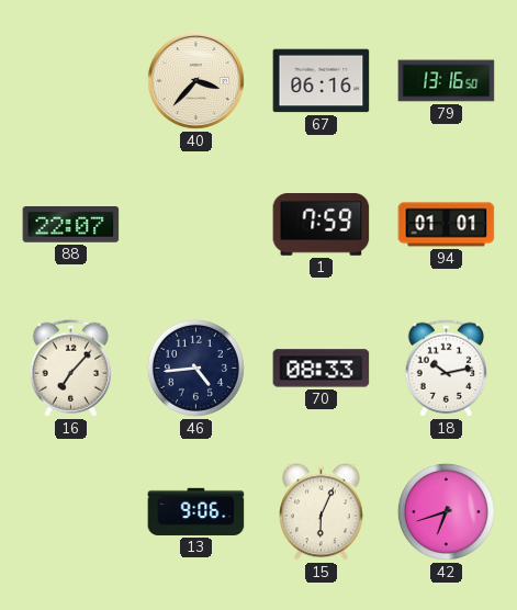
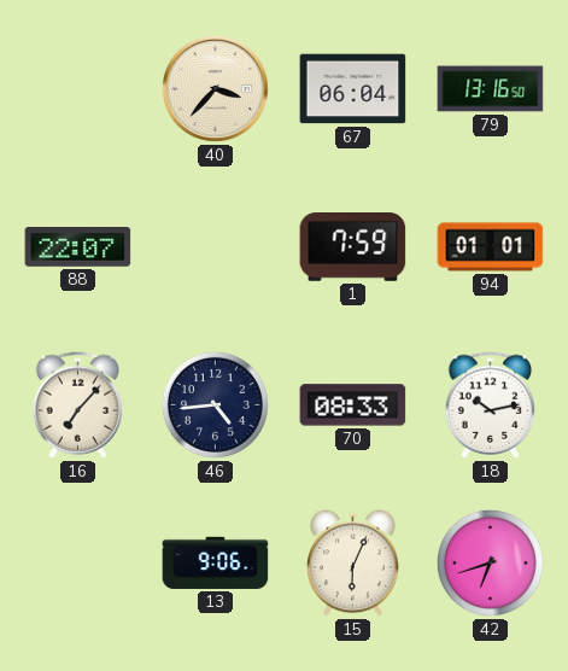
67: 06:16 -> 06:04
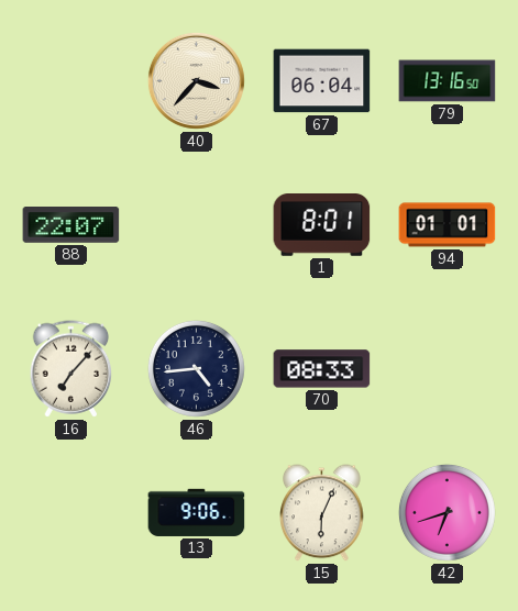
1: 7:59 -> 8:01
18: 10:13 -> none
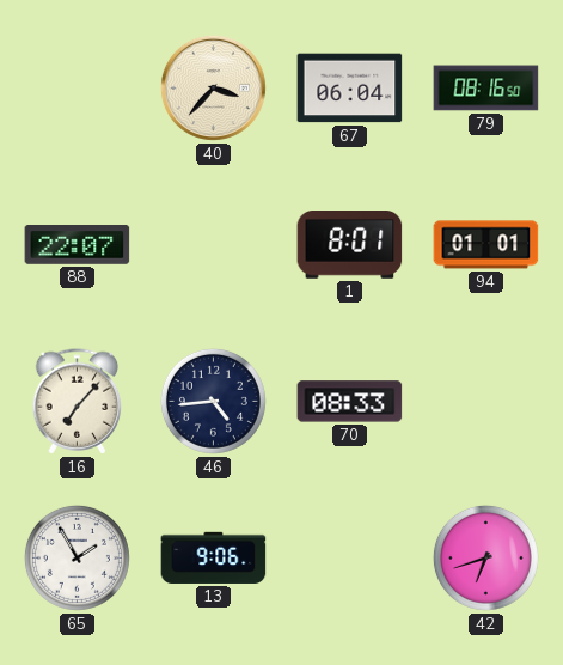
79: 13:16 -> 08:16
65: none -> 1:55
15: 6:04 -> none
